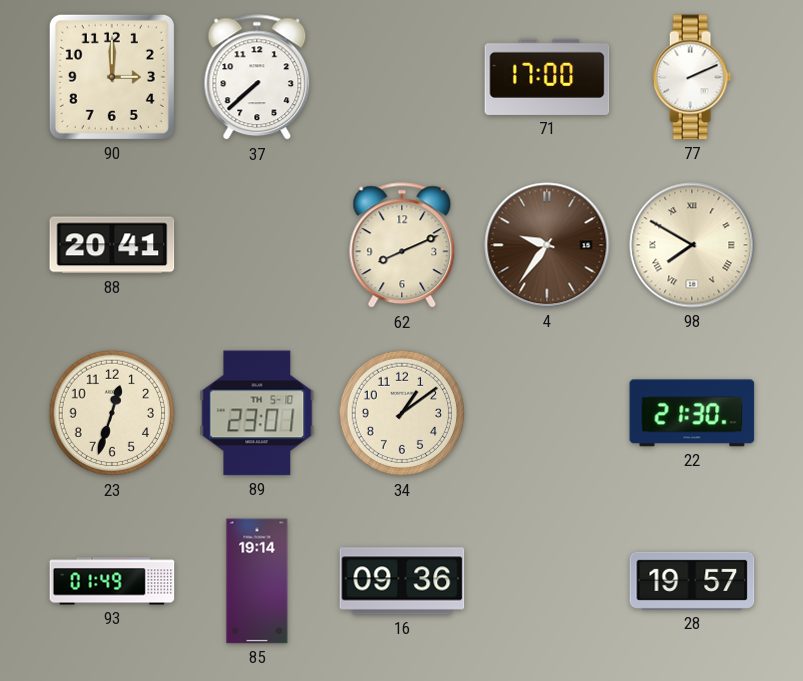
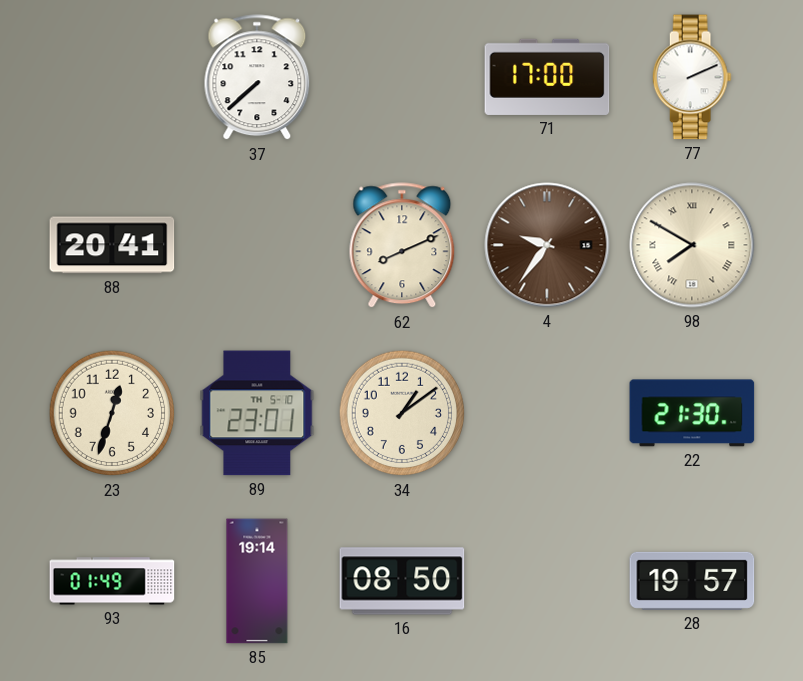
90: 3:00 -> none
16: 09:36 -> 08:50
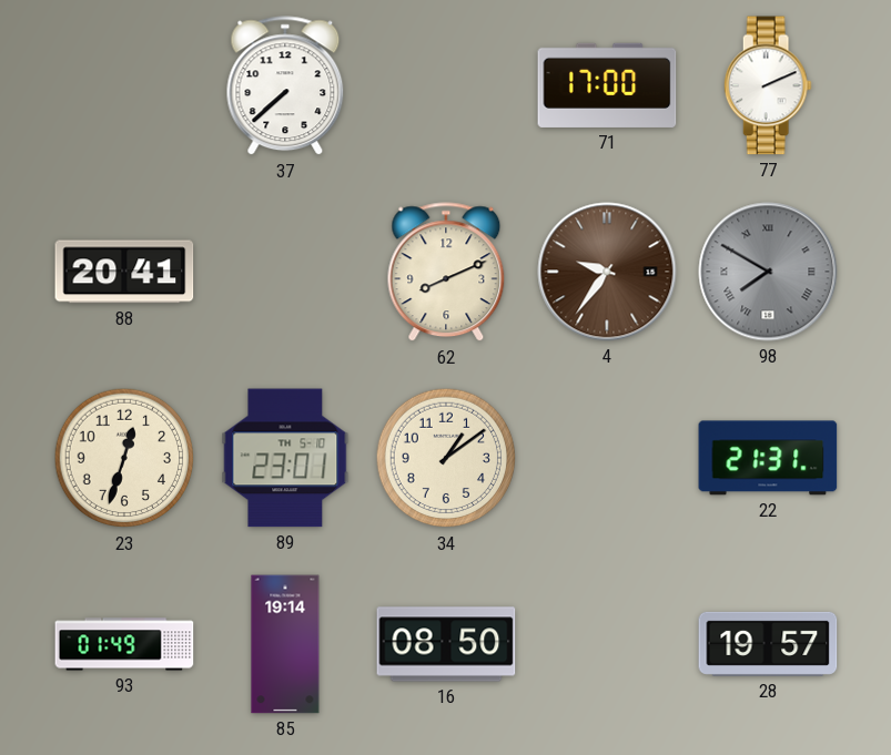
98 dial: cream -> grey
22: 21:30 -> 21:31
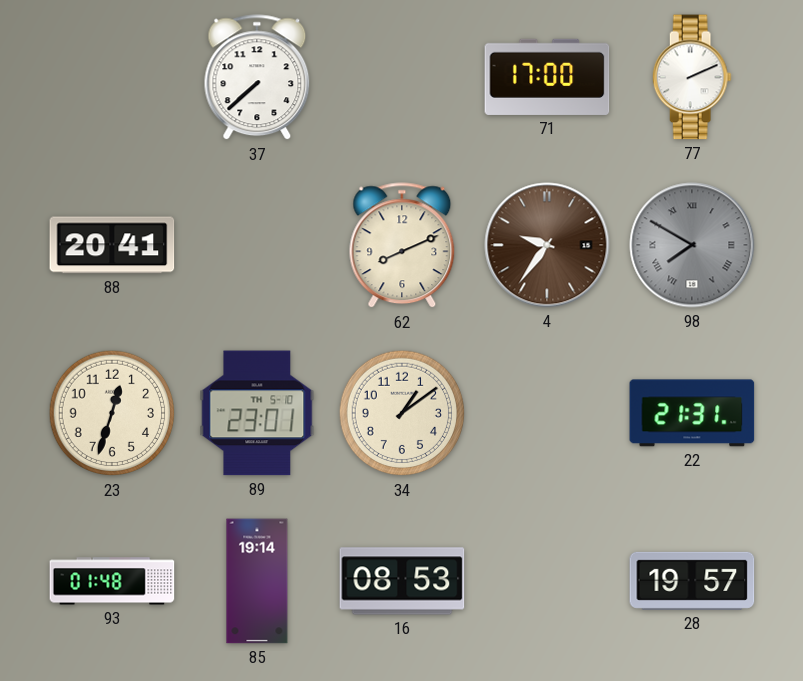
93: 01:49 -> 01:48
16: 08:50 -> 08:53
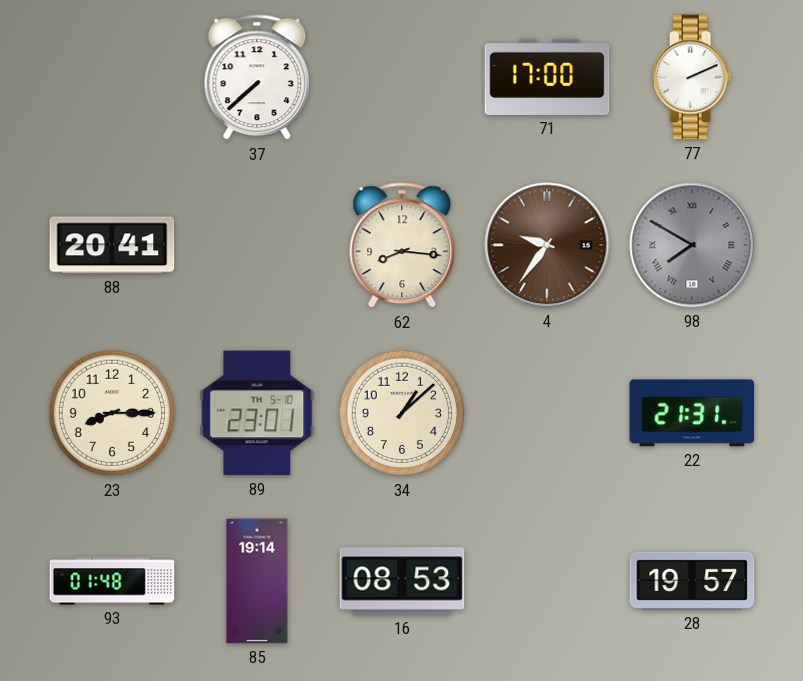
62: 8:11 -> 8:16
23: 12:33 -> 8:15
34: 1:09 -> 1:08
